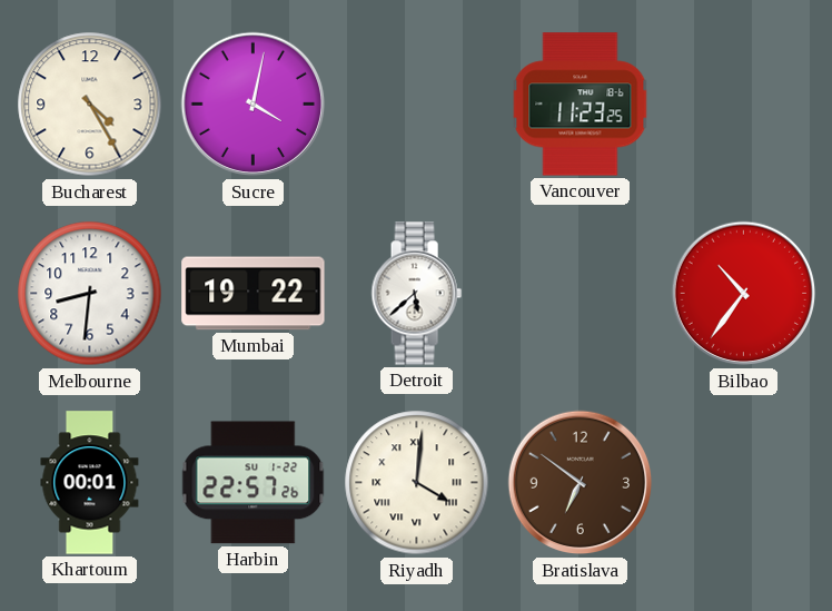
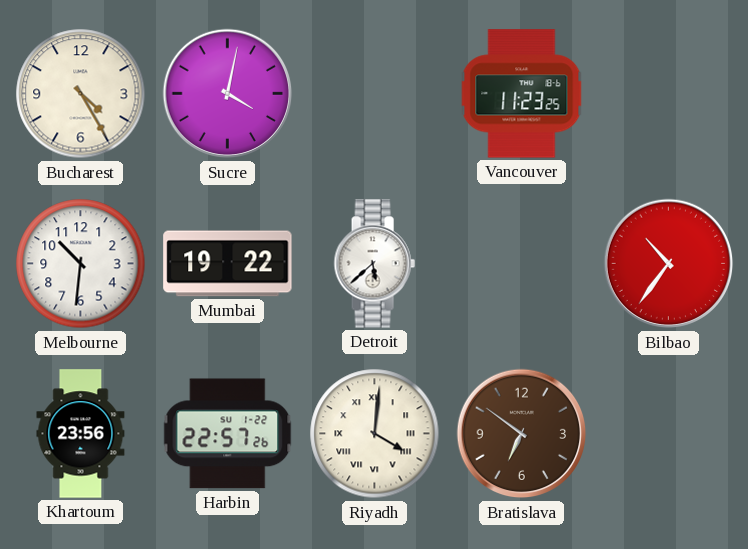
Melbourne: 8:31 -> 10:31
Khartoum: 00:01 -> 23:56
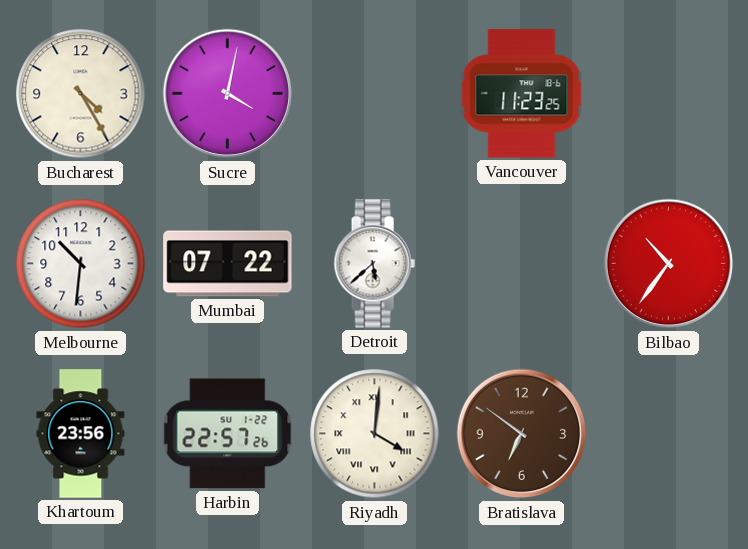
Mumbai: 19:22 -> 07:22
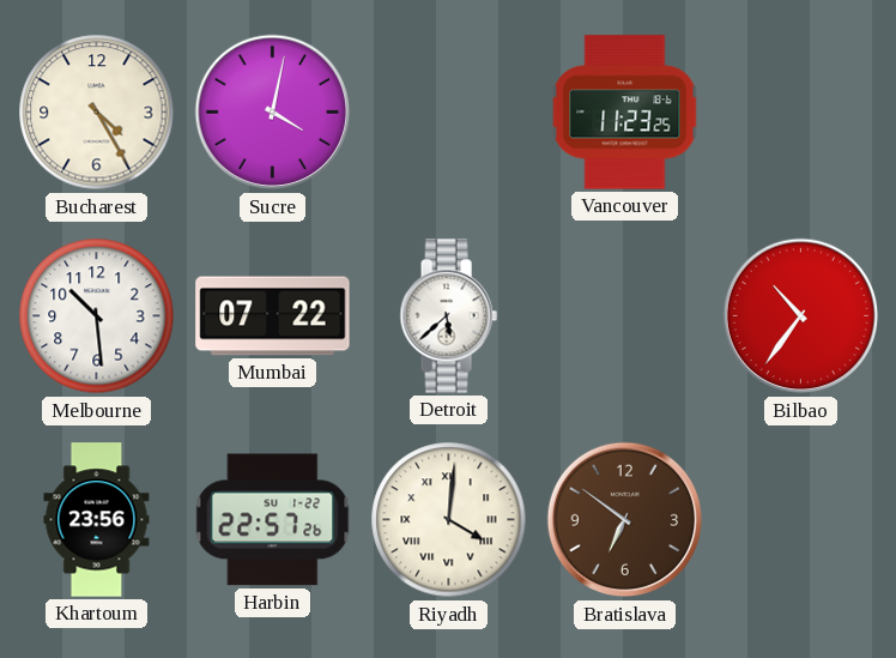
Melbourne: 10:31 -> 10:29
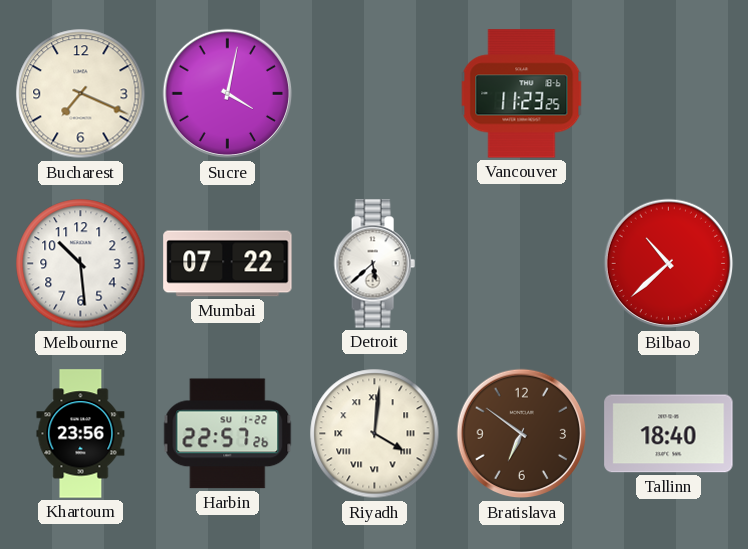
Bucharest: 4:25 -> 7:19
Bilbao: 10:36 -> 10:38
Tallinn: none -> 18:40
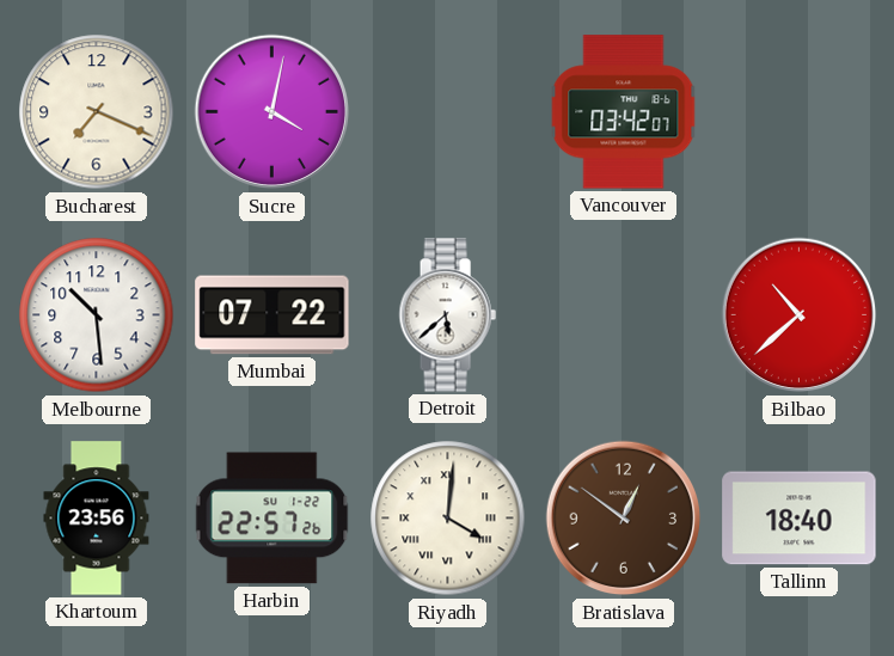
Vancouver: 11:23 -> 03:42
Bratislava: 6:51 -> 12:51
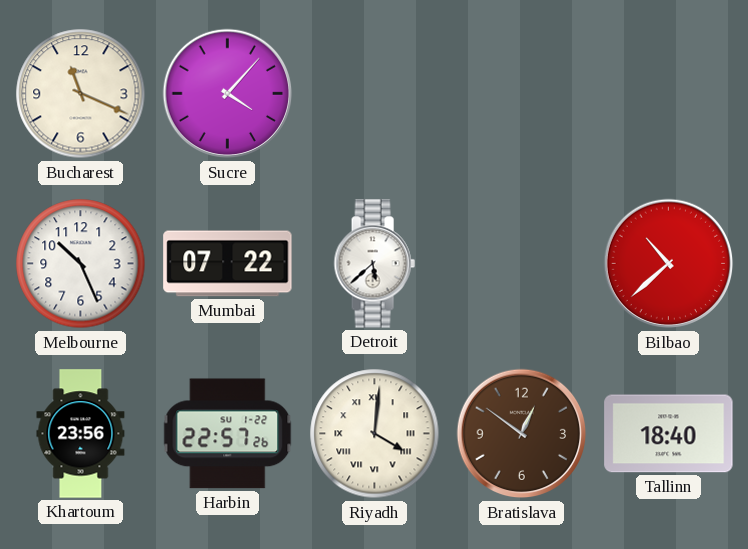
Bucharest: 7:19 -> 11:19
Sucre: 4:02 -> 4:07
Vancouver: 03:42 -> none
Melbourne: 10:29 -> 10:26
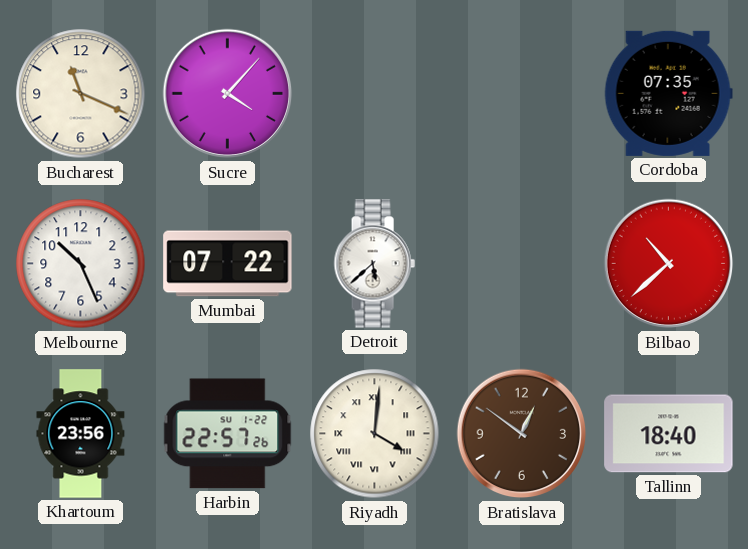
Cordoba: none -> 07:35
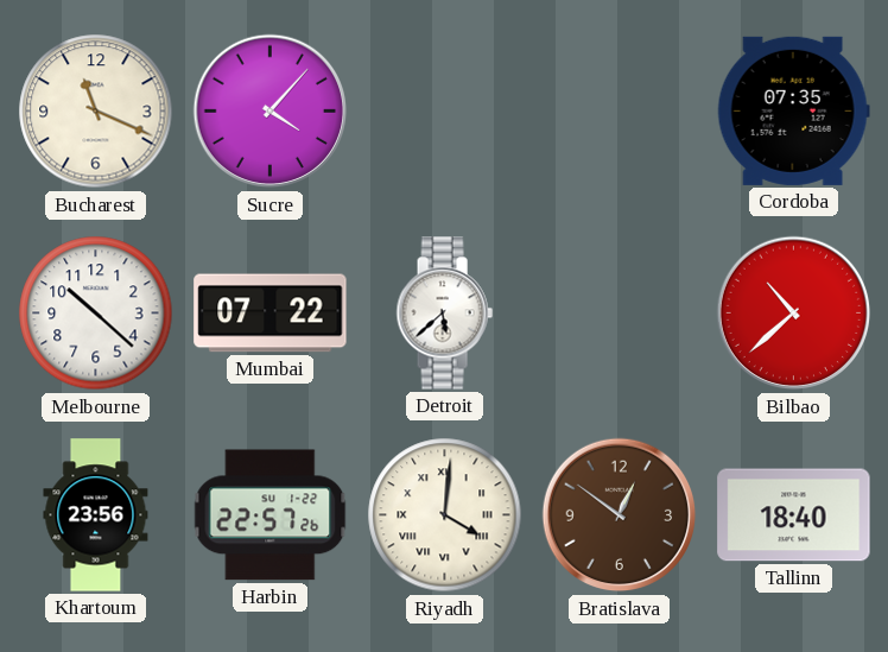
Melbourne: 10:26 -> 10:22
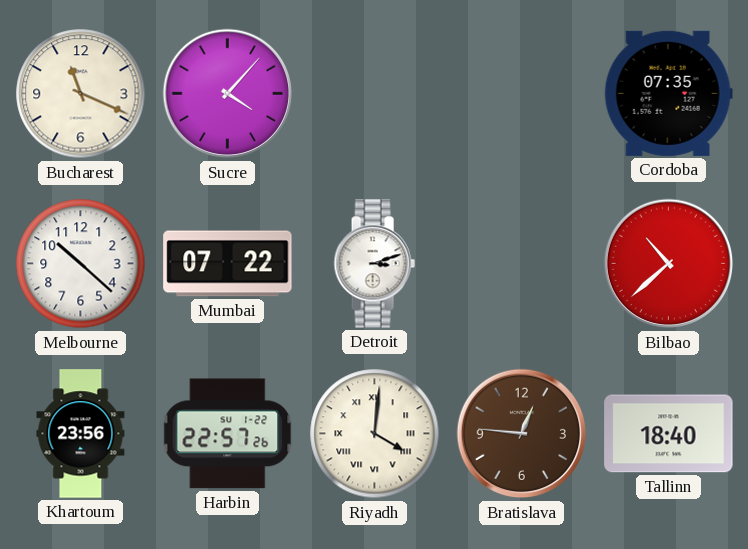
Detroit: 5:38 -> 3:12
Bratislava: 12:51 -> 12:46
